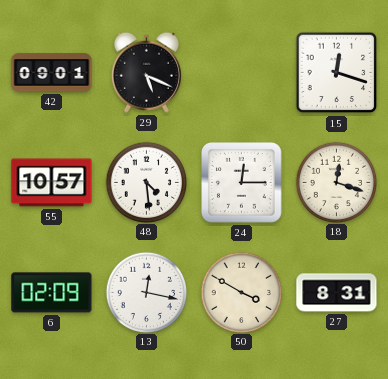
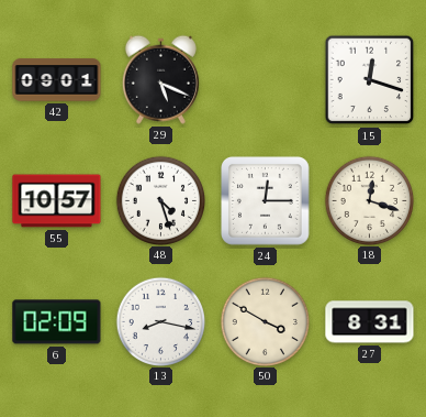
48: 4:29 -> 4:27
13: 12:17 -> 8:17
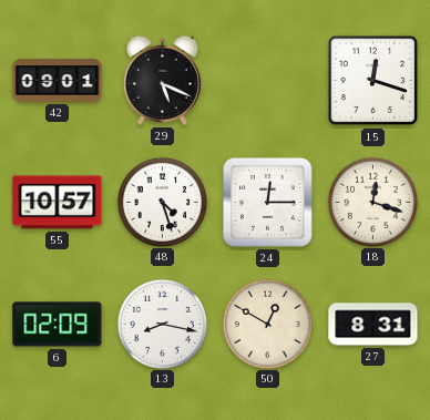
50: 3:50 -> 12:50
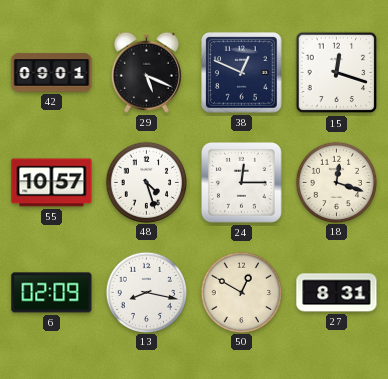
38: none -> 12:49
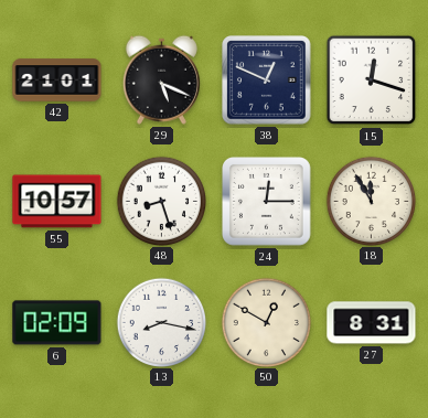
42: 09:01 -> 21:01
48: 4:27 -> 8:27
18: 12:18 -> 11:55
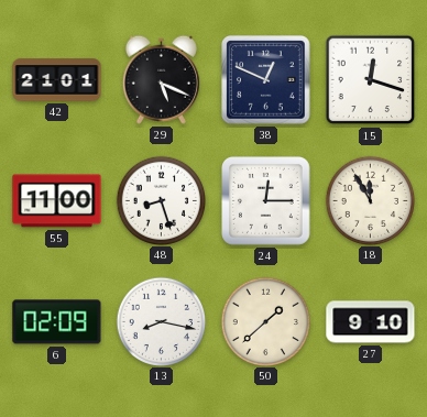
55: 10:57 -> 11:00
50: 12:50 -> 1:38
27: 8:31 -> 9:10
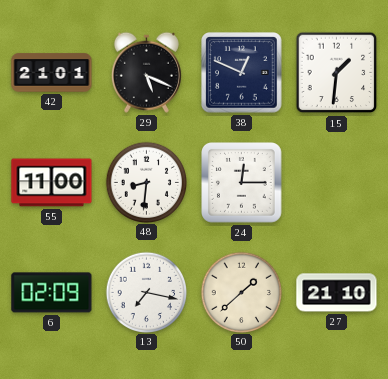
15: 12:18 -> 1:31
48: 8:27 -> 8:31
18: 11:55 -> none
13: 8:17 -> 7:17
27: 9:10 -> 21:10
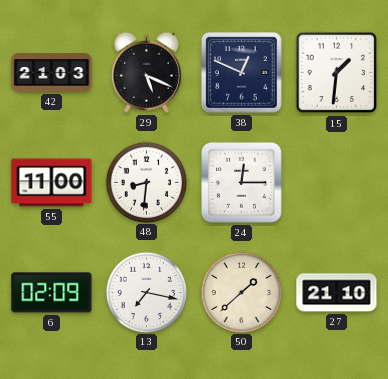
42: 21:01 -> 21:03
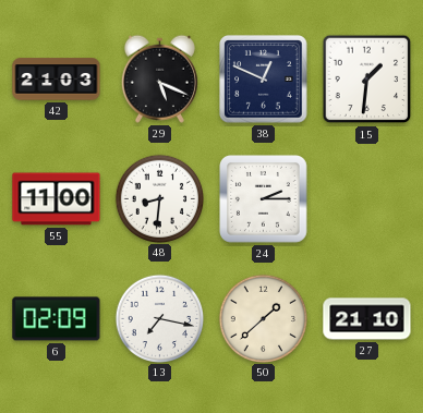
24: 12:15 -> 2:15
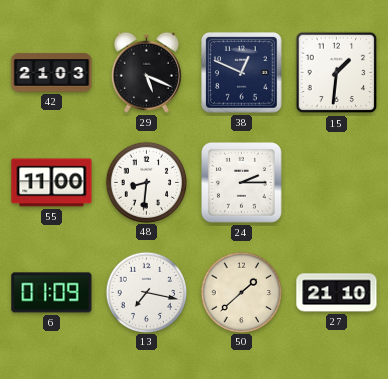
6: 02:09 -> 01:09
